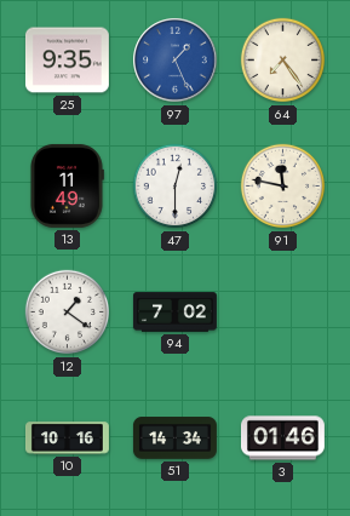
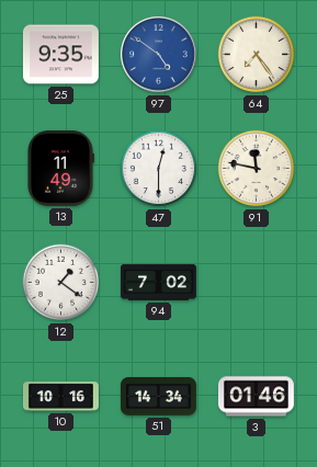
97: 1:26 -> 4:51
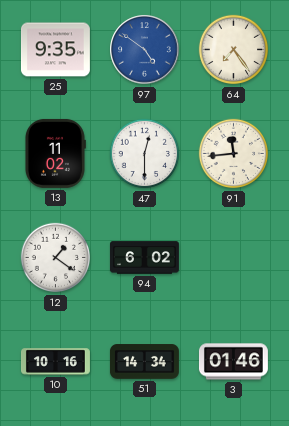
13: 11:49 -> 11:02
91: 11:47 -> 11:44
94: 7:02 -> 6:02
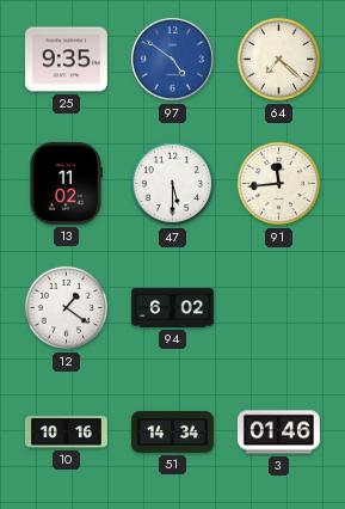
64: 7:24 -> 7:22
47: 12:30 -> 5:30
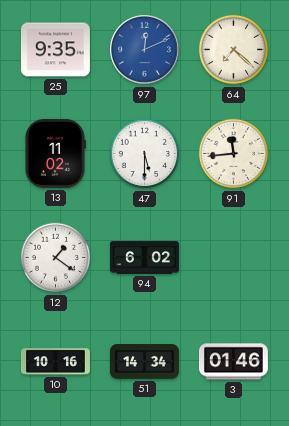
97: 4:51 -> 12:11
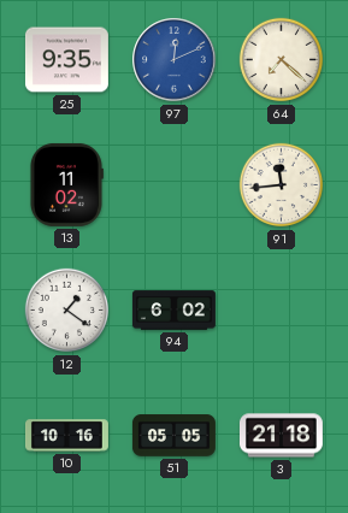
47: 5:30 -> none
51: 14:34 -> 05:05
3: 01:46 -> 21:18
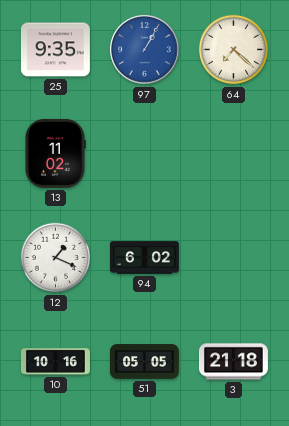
97: 12:11 -> 1:05
91: 11:44 -> none
12: 1:21 -> 1:19
